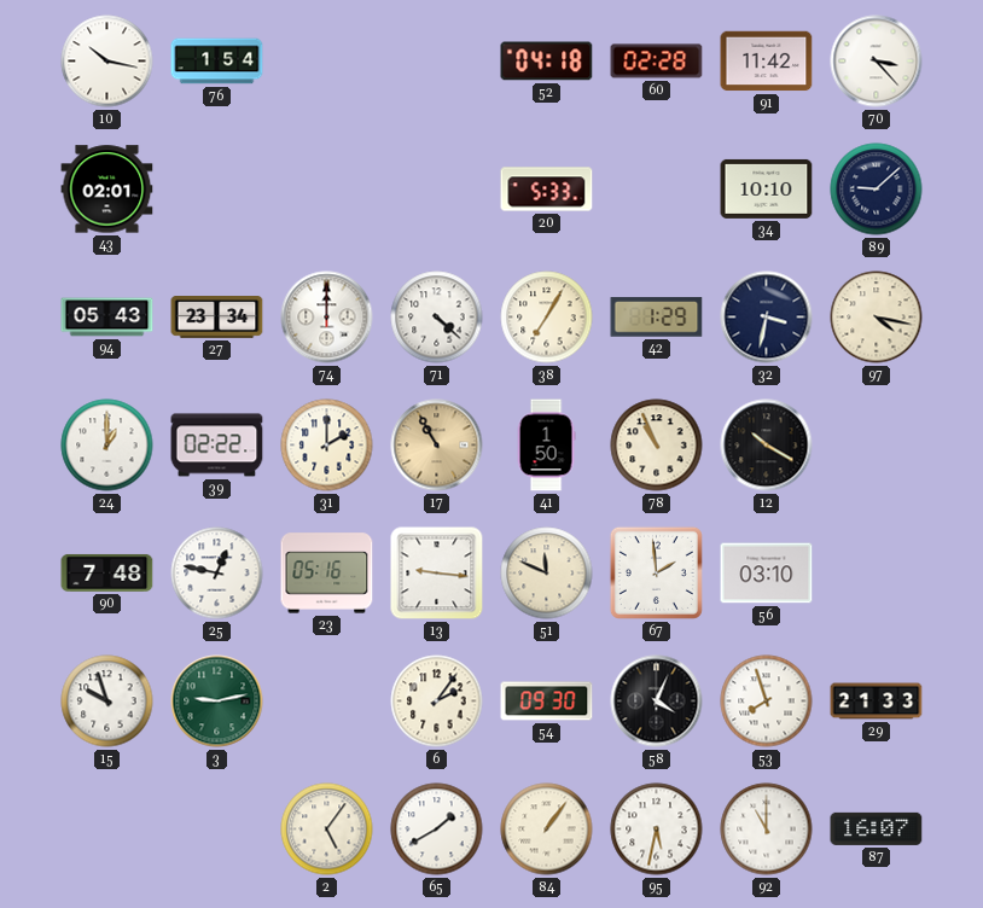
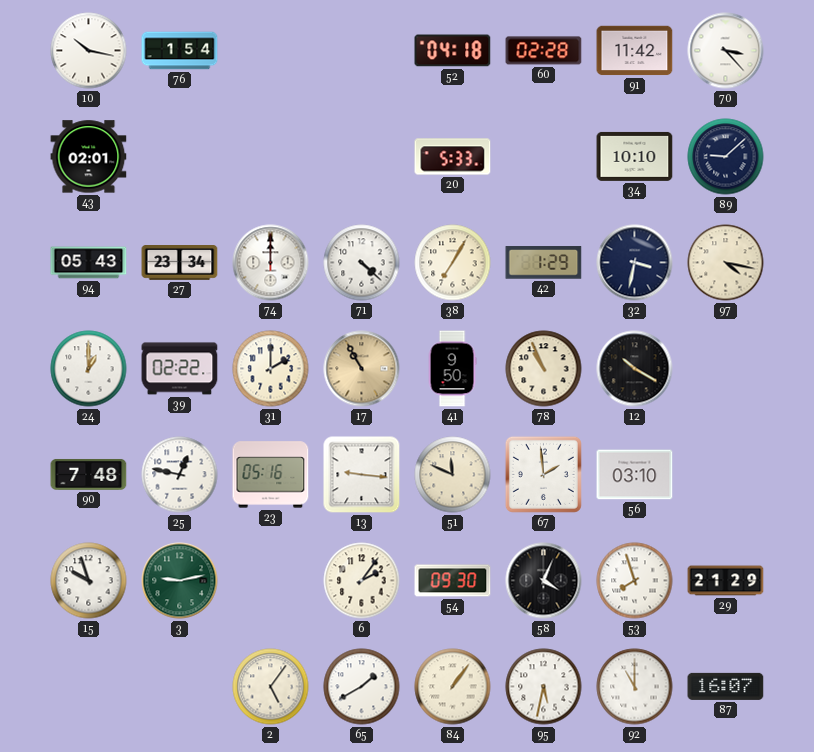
41: 1:50 -> 9:50
29: 21:33 -> 21:29
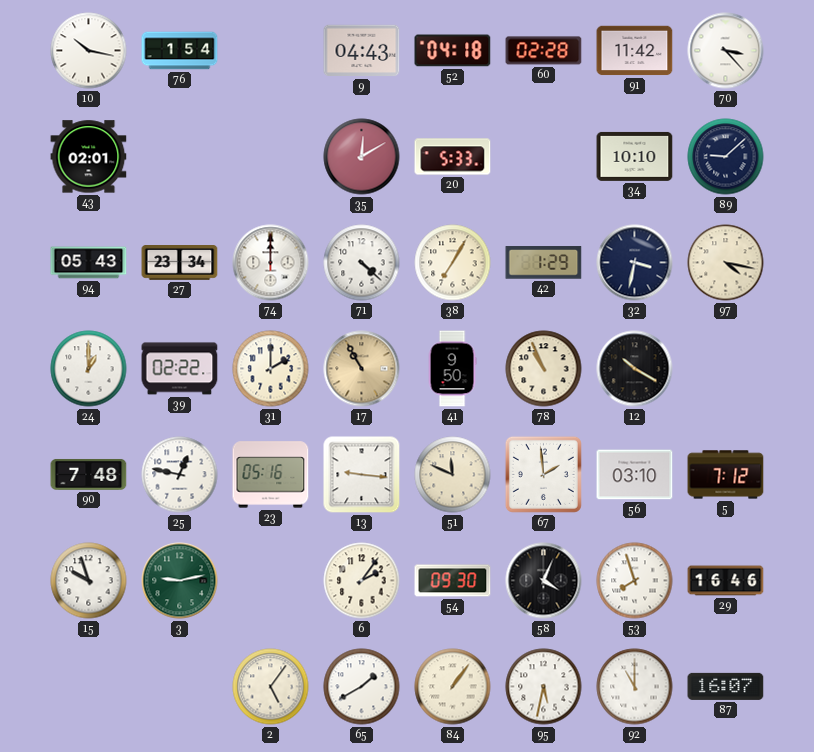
9: none -> 04:43
35: none -> 12:10
5: none -> 7:12
29: 21:29 -> 16:46
